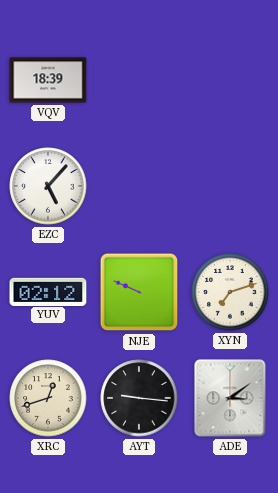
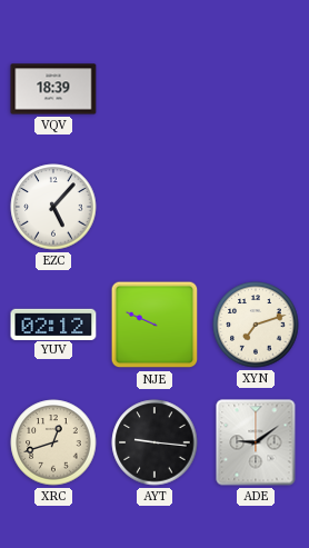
ADE: 3:09 -> 9:09
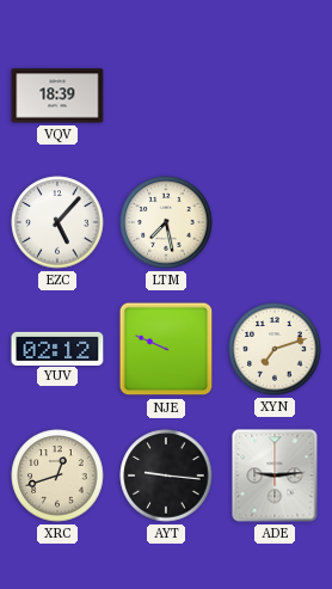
LTM: none -> 7:28
ADE: 9:09 -> 9:14
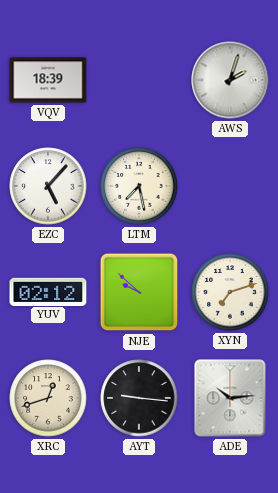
AWS: none -> 2:03
NJE: 9:49 -> 9:52
ADE: 9:14 -> 10:14
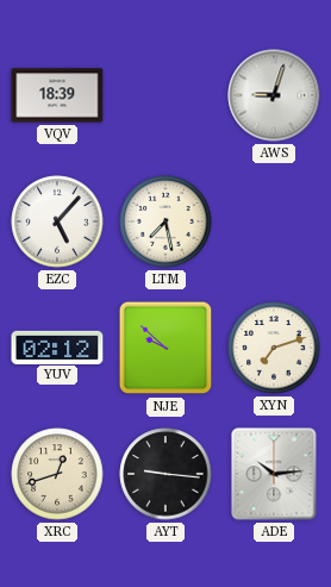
AWS: 2:03 -> 9:03
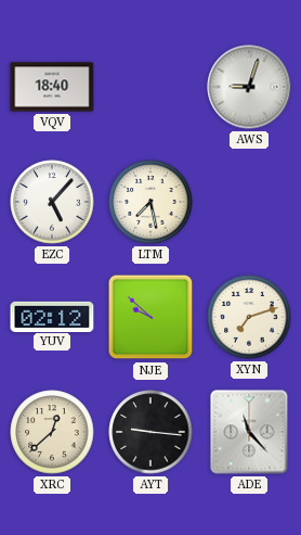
VQV: 18:39 -> 18:40
XRC: 12:42 -> 12:38
ADE: 10:14 -> 11:23
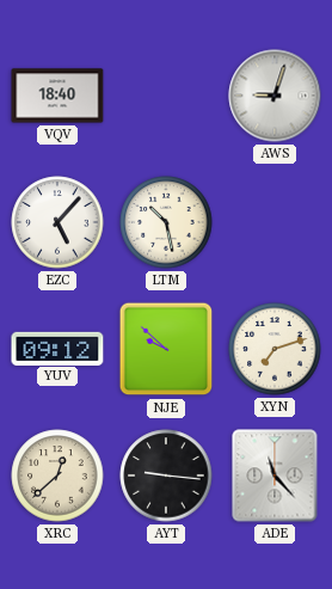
LTM: 7:28 -> 10:28
YUV: 02:12 -> 09:12
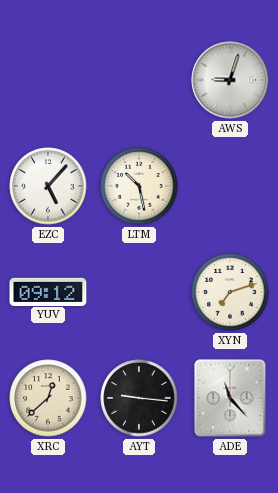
VQV: 18:40 -> none
NJE: 9:52 -> none
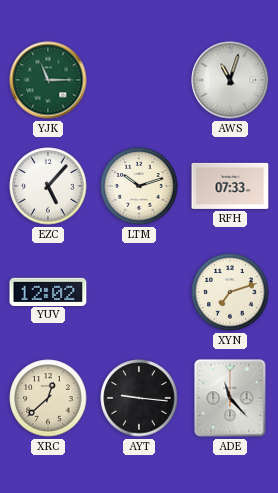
YJK: none -> 11:15
AWS: 9:03 -> 11:03
LTM: 10:28 -> 10:12
RFH: none -> 07:33
YUV: 09:12 -> 12:02
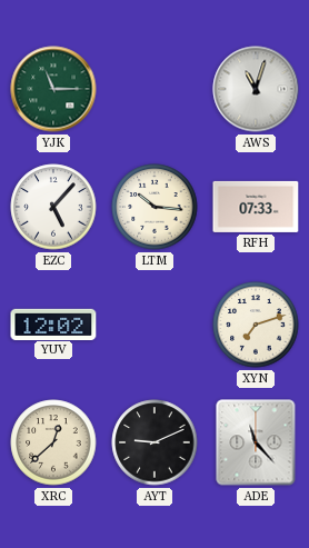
LTM: 10:12 -> 10:16
AYT: 9:16 -> 9:11
